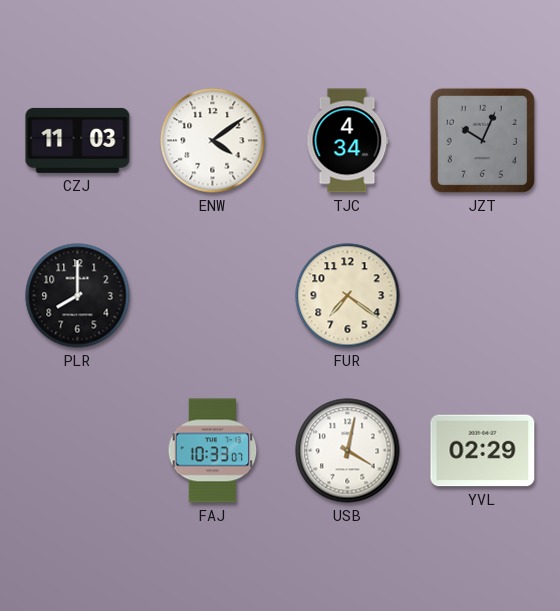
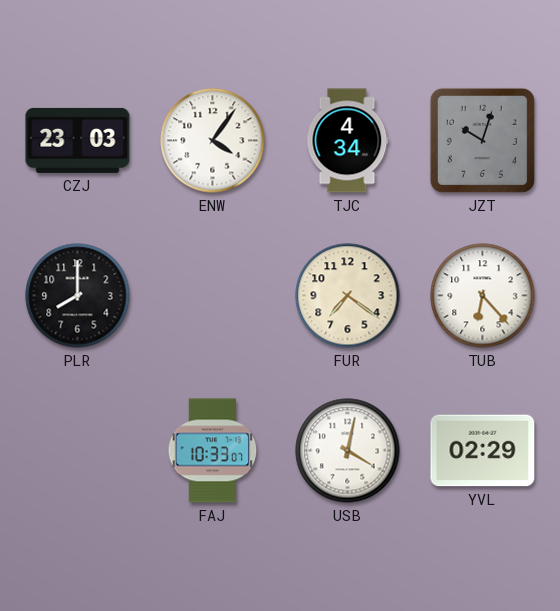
CZJ: 11:03 -> 23:03
ENW: 4:09 -> 4:06
JZT: 10:04 -> 10:03
TUB: none -> 6:23
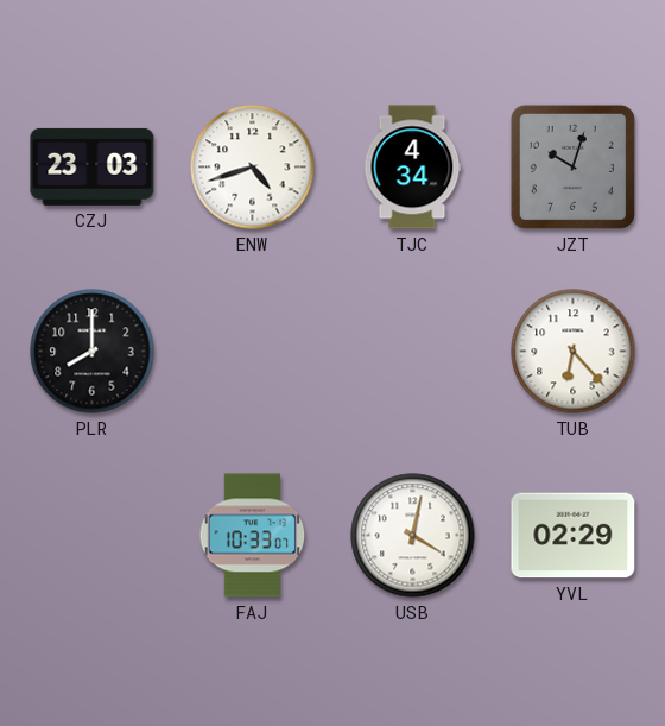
ENW: 4:06 -> 4:42
FUR: 7:21 -> none
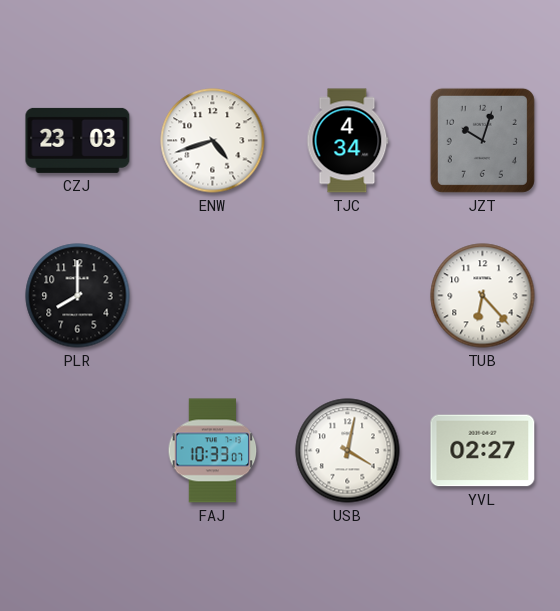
YVL: 02:29 -> 02:27
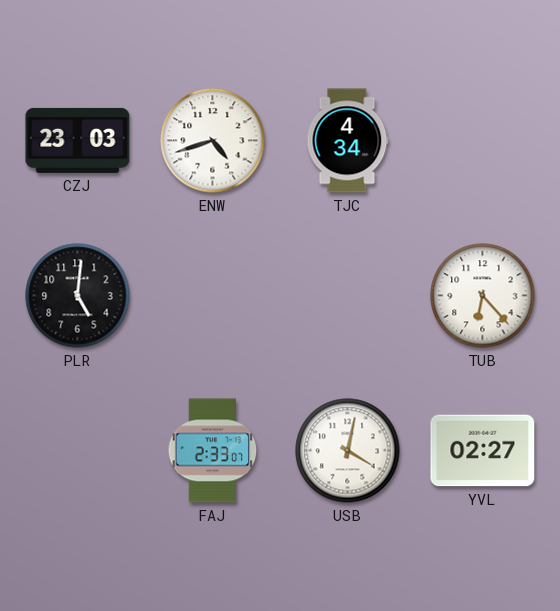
JZT: 10:03 -> none
PLR: 8:00 -> 5:01
FAJ: 10:33 -> 2:33
